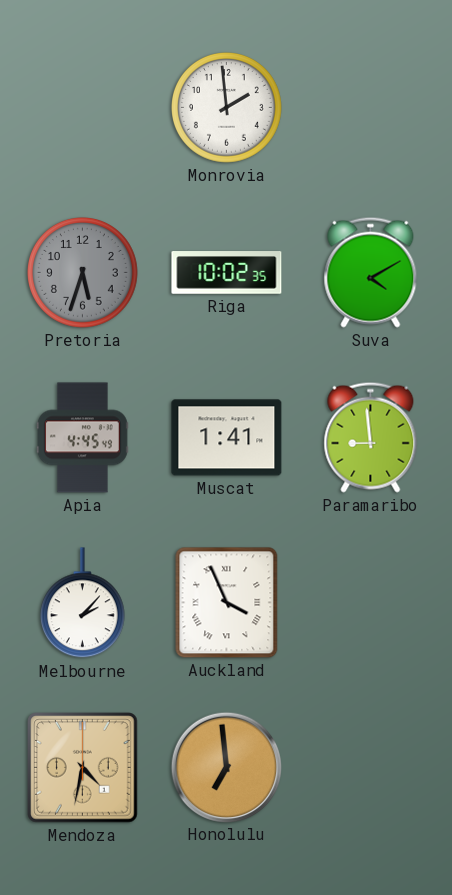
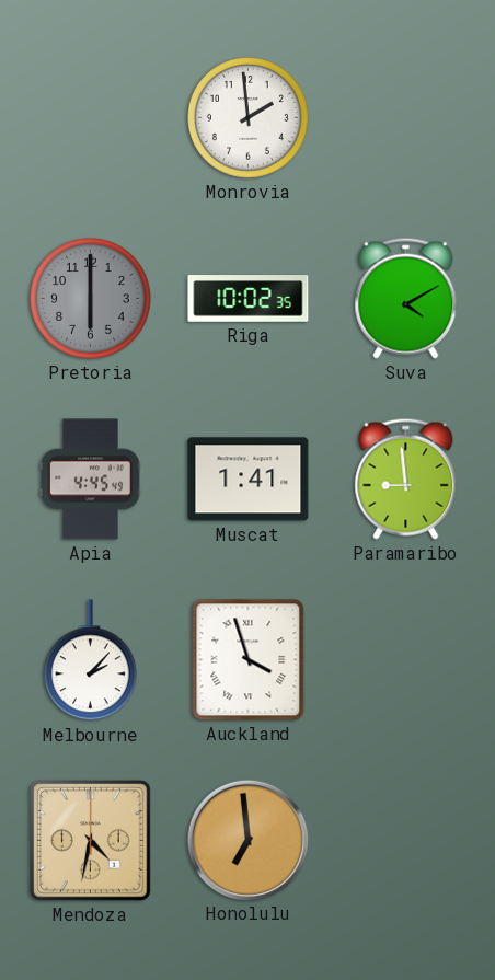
Pretoria: 5:33 -> 6:00
Auckland: 3:56 -> 3:57
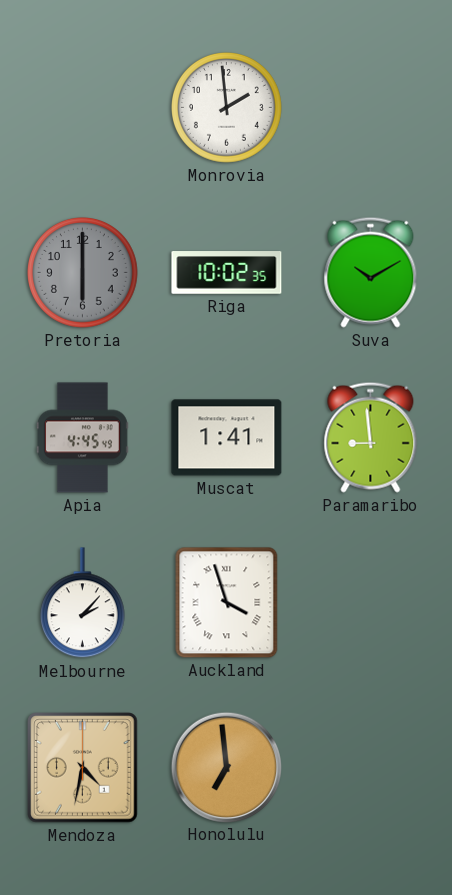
Suva: 4:10 -> 10:10
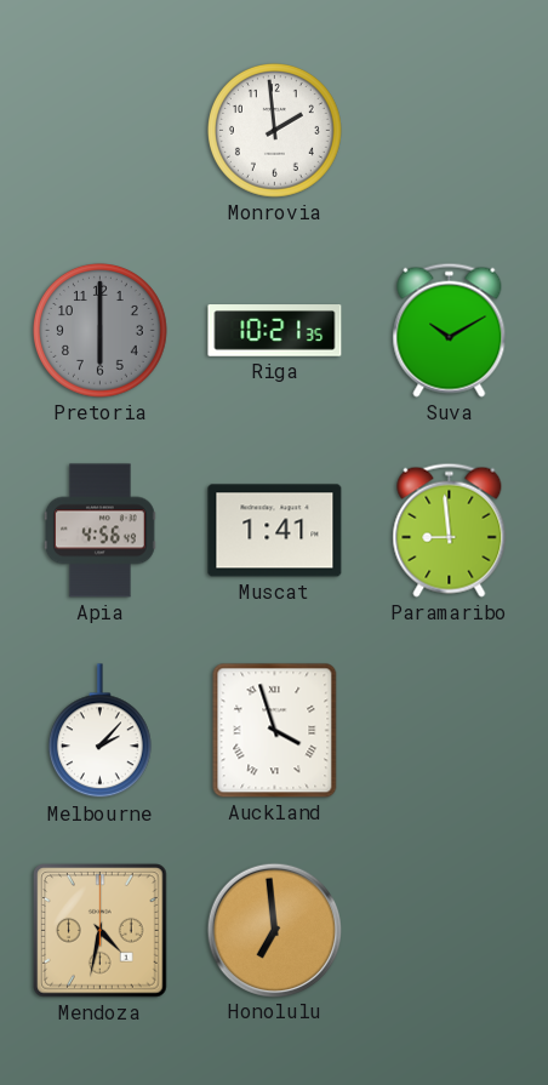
Riga: 10:02 -> 10:21
Apia: 4:45 -> 4:56
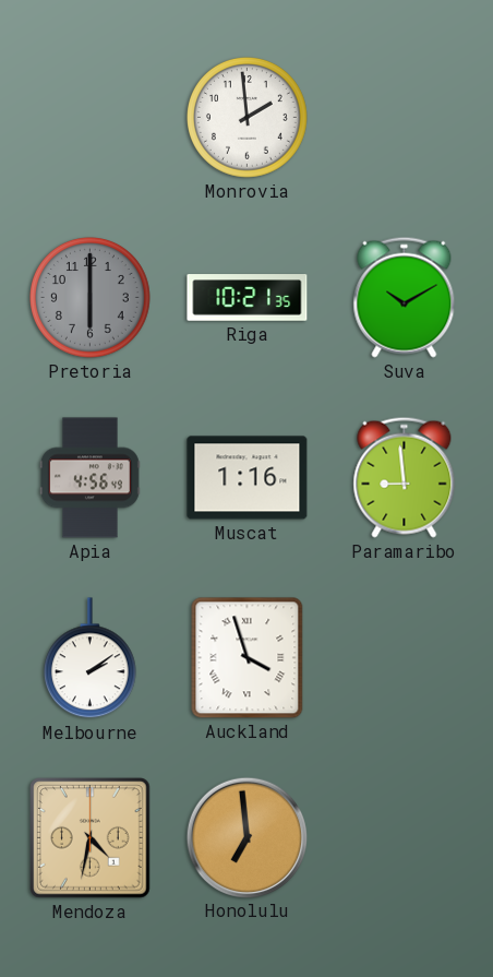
Muscat: 1:41 -> 1:16
Melbourne: 2:07 -> 2:09
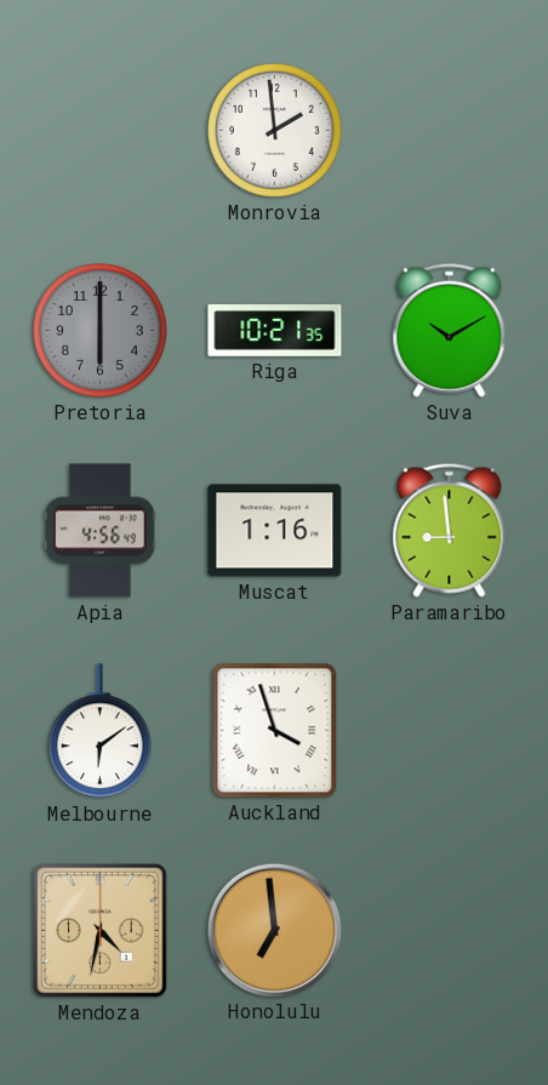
Melbourne: 2:09 -> 6:09
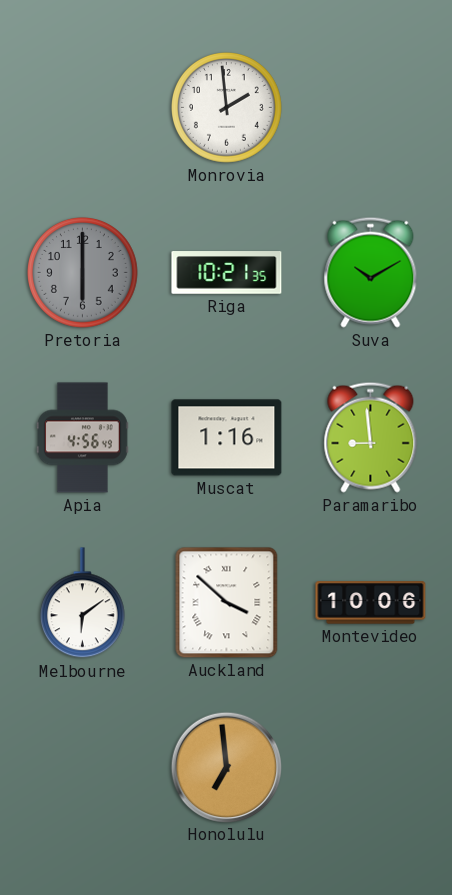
Auckland: 3:57 -> 3:52
Montevideo: none -> 10:06
Mendoza: 4:32 -> none
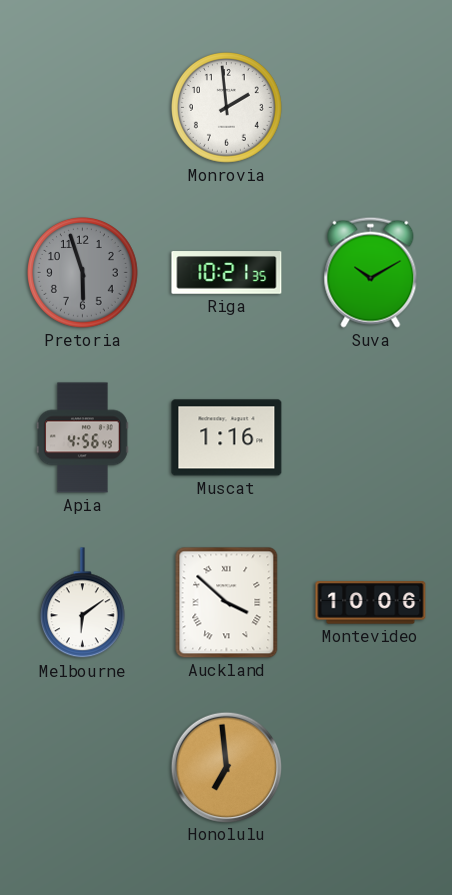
Pretoria: 6:00 -> 5:57
Paramaribo: 8:59 -> none
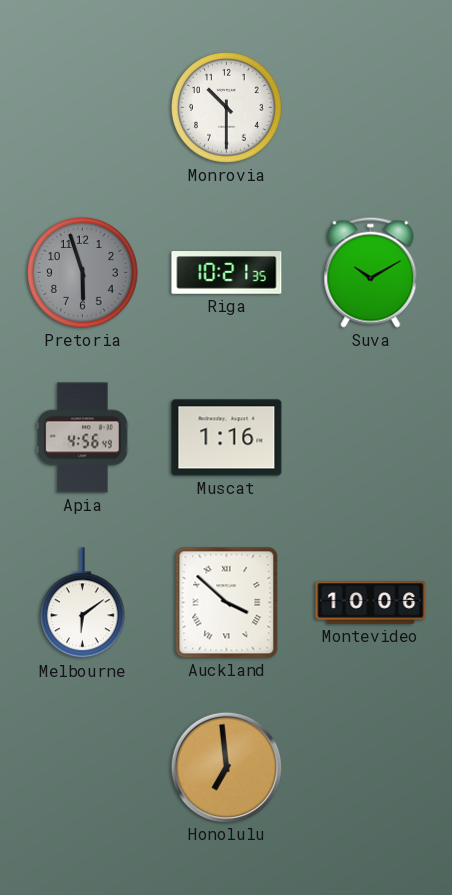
Monrovia: 1:59 -> 10:30
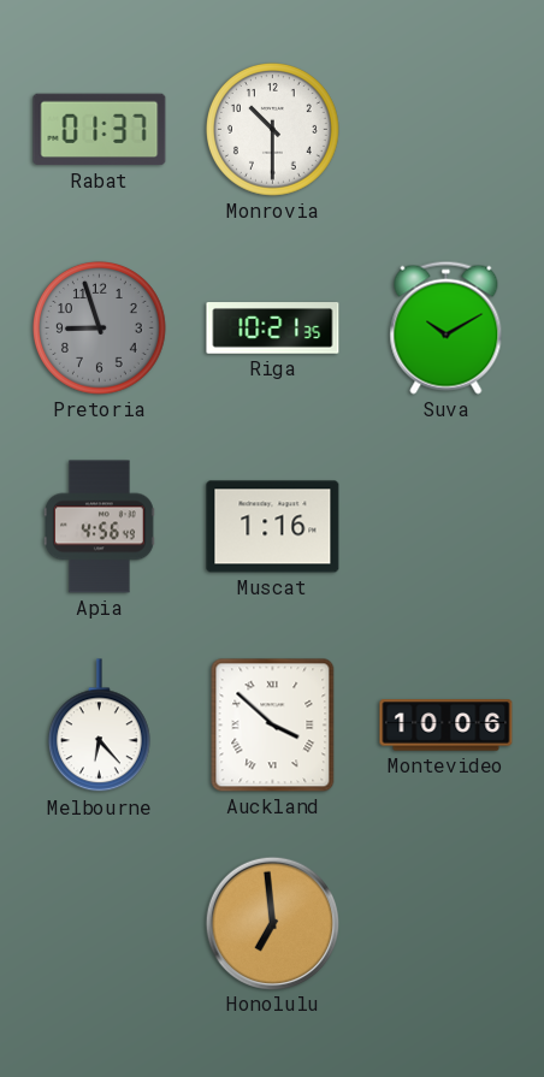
Rabat: none -> 01:37
Pretoria: 5:57 -> 8:57
Melbourne: 6:09 -> 6:23
